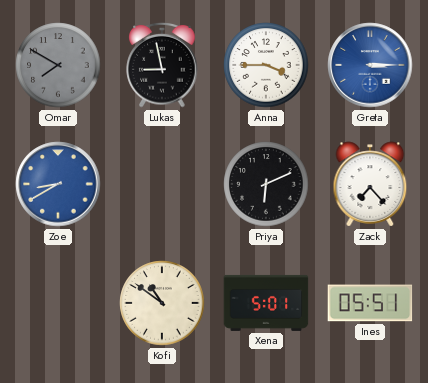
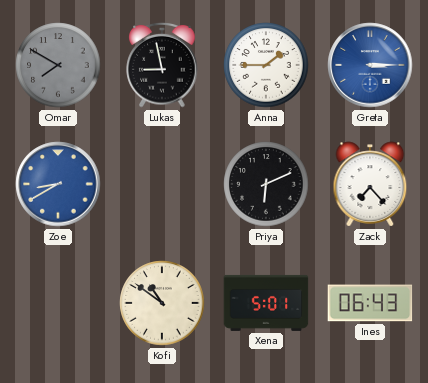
Anna: 3:45 -> 1:45
Ines: 05:51 -> 06:43
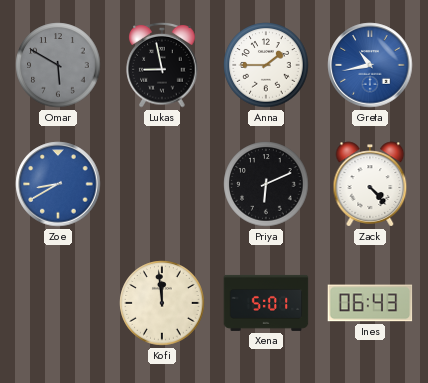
Omar: 7:50 -> 5:50
Greta: 3:15 -> 10:43
Zack: 7:23 -> 4:23
Kofi: 10:51 -> 11:59
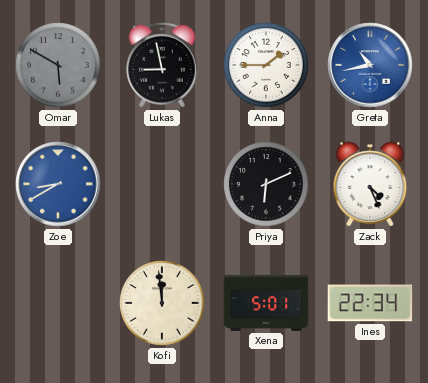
Zack: 4:23 -> 4:26
Ines: 06:43 -> 22:34
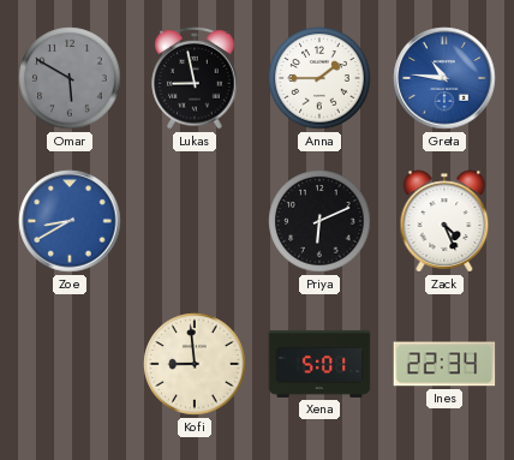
Greta: 10:43 -> 10:46
Kofi: 11:59 -> 8:59
